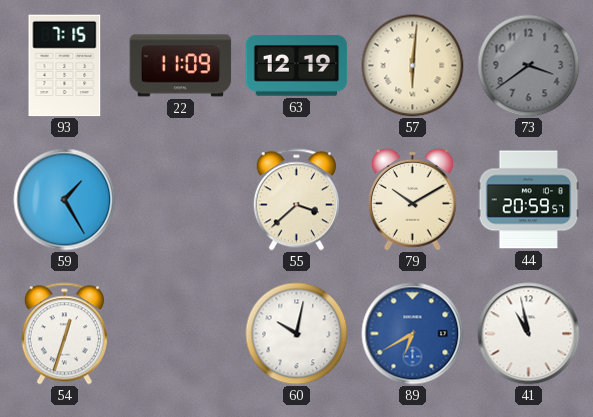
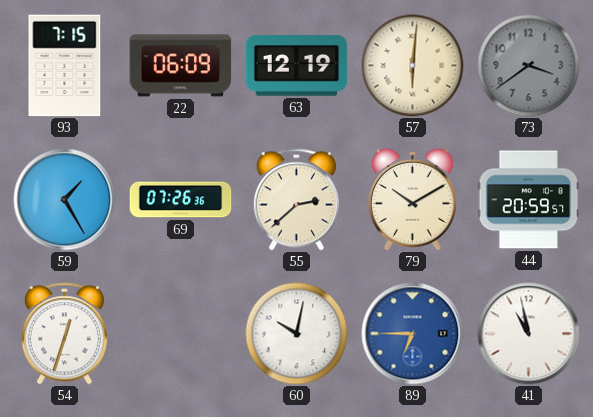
22: 11:09 -> 06:09
69: none -> 07:26
55: 3:38 -> 2:38
89: 6:40 -> 6:45
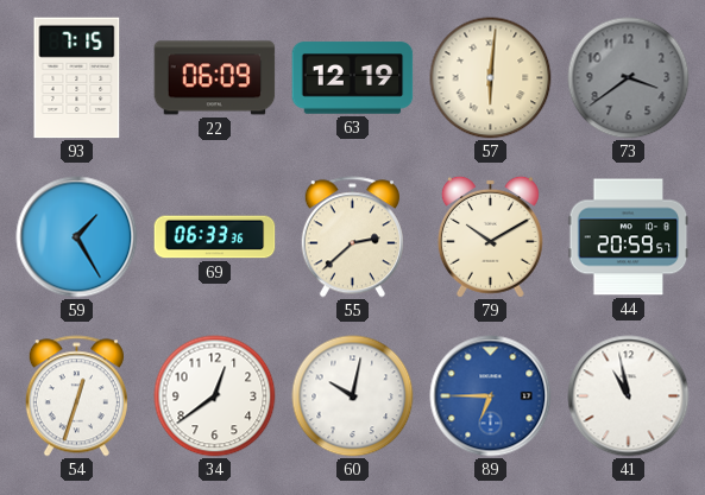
69: 07:26 -> 06:33
34: none -> 12:39
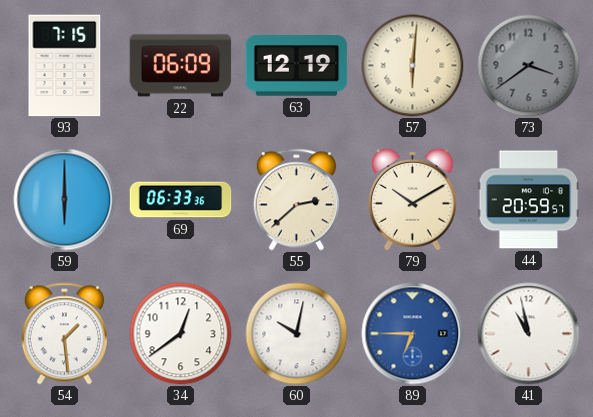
59: 1:25 -> 6:00
54: 12:33 -> 1:29
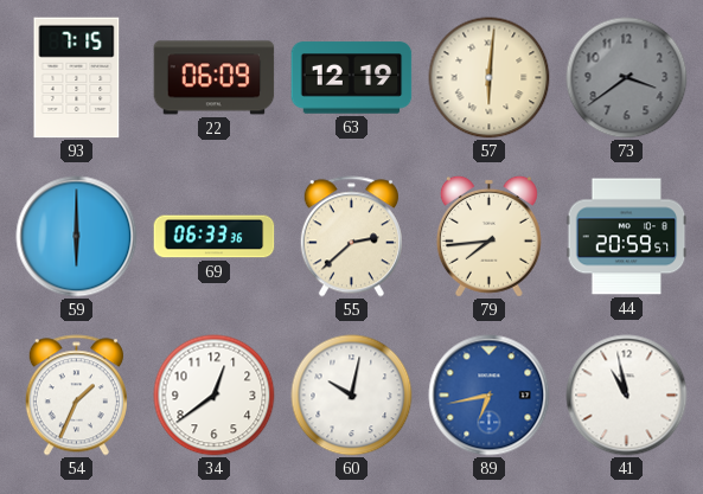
79: 10:10 -> 7:44
54: 1:29 -> 1:34
89: 6:45 -> 6:43
